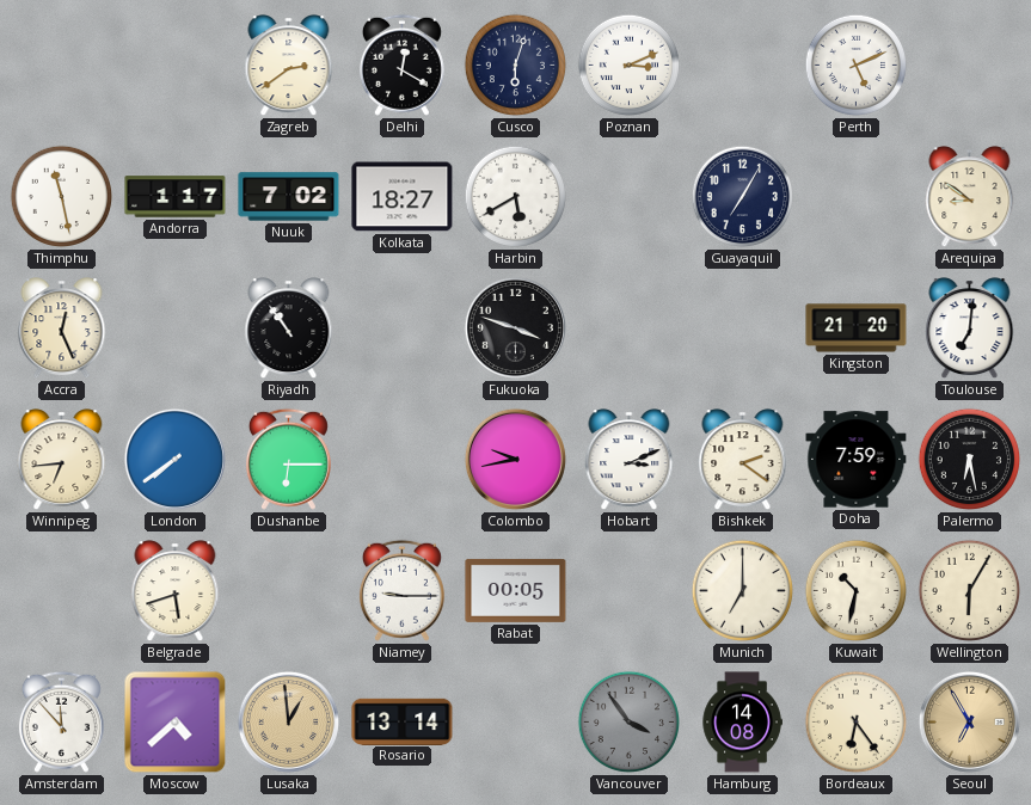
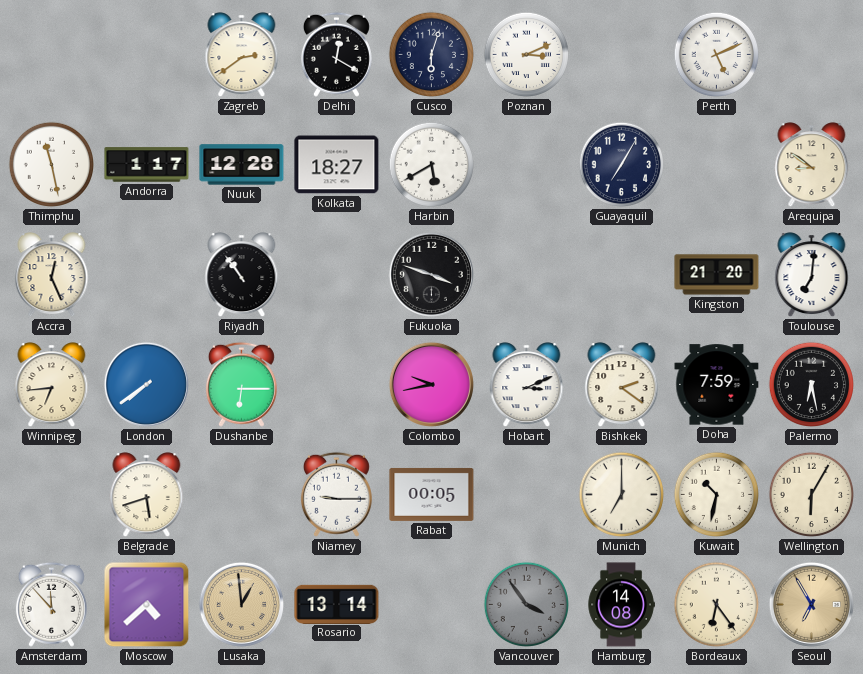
Nuuk: 7:02 -> 12:28
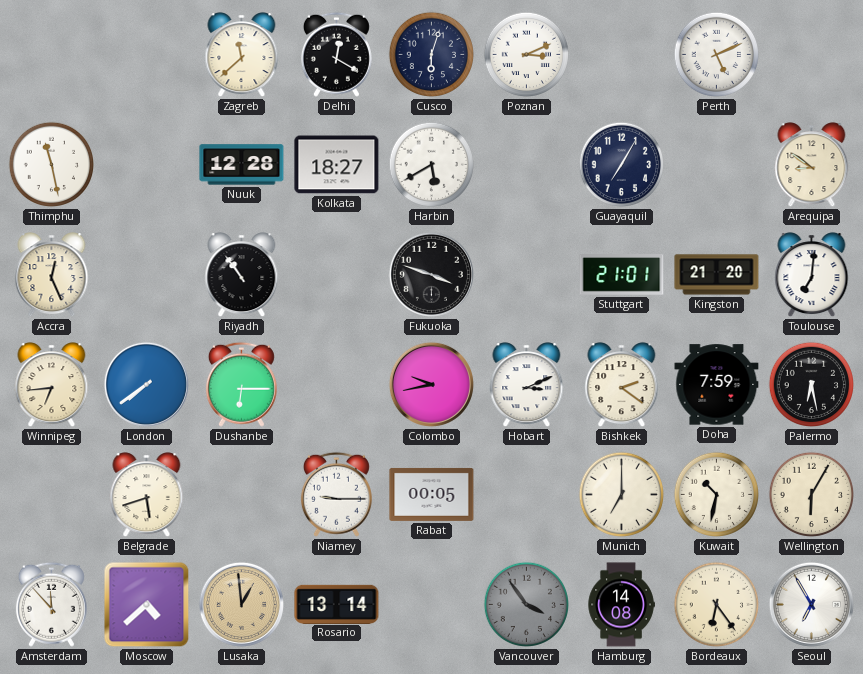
Zagreb: 2:39 -> 11:38
Andorra: 1:17 -> none
Stuttgart: none -> 21:01
Seoul dial: champagne -> white
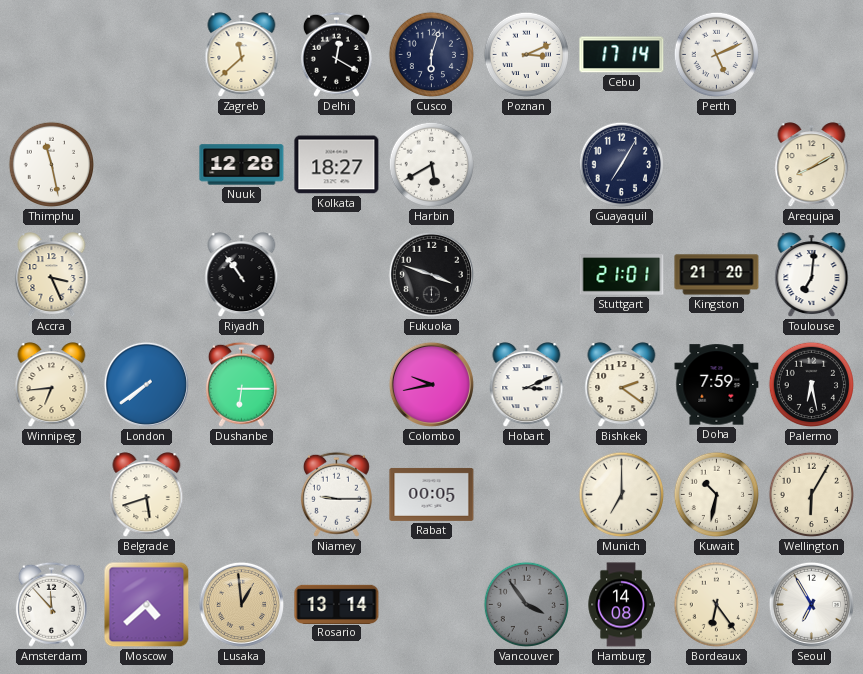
Cebu: none -> 17:14
Arequipa: 8:51 -> 8:10
Accra: 12:26 -> 3:26
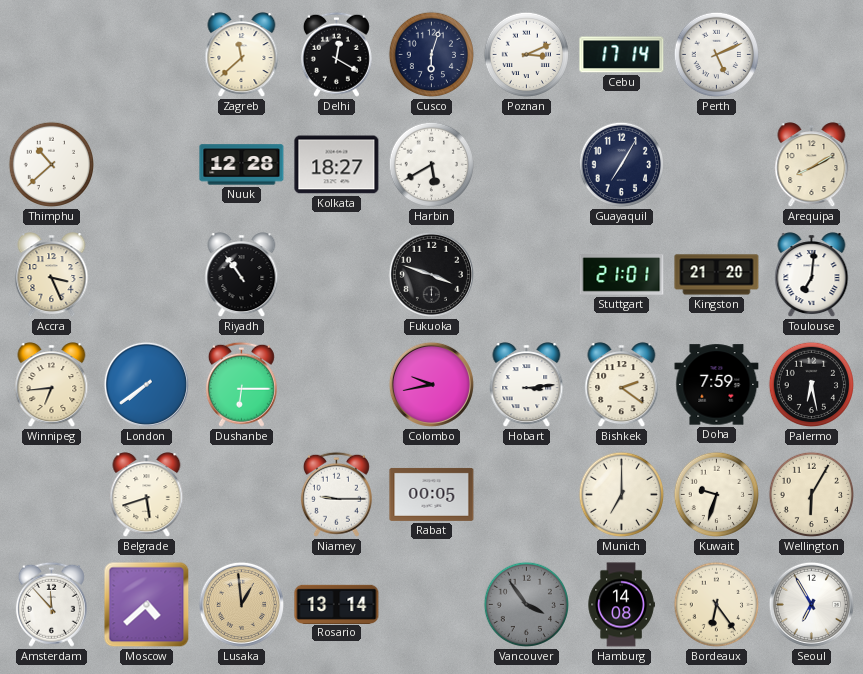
Thimphu: 11:28 -> 10:38
Hobart: 3:11 -> 3:14
Kuwait: 10:32 -> 9:33
